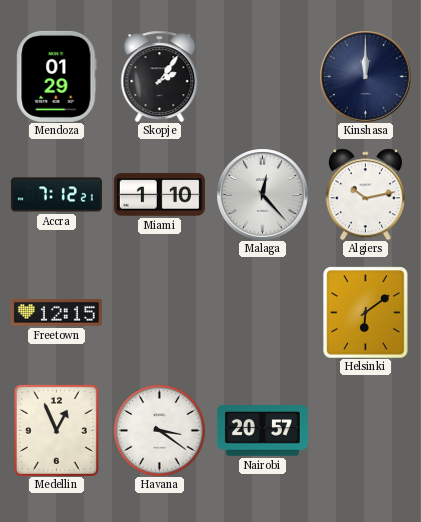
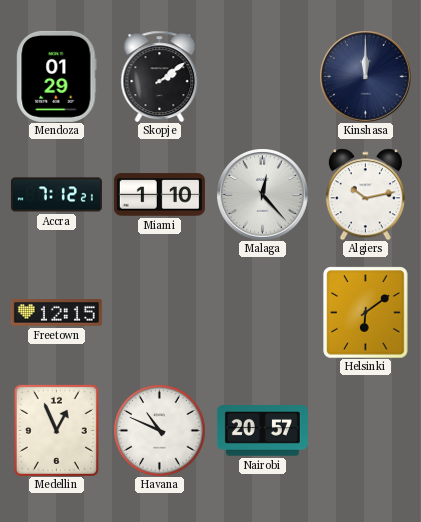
Skopje: 2:06 -> 2:09
Havana: 3:21 -> 10:49
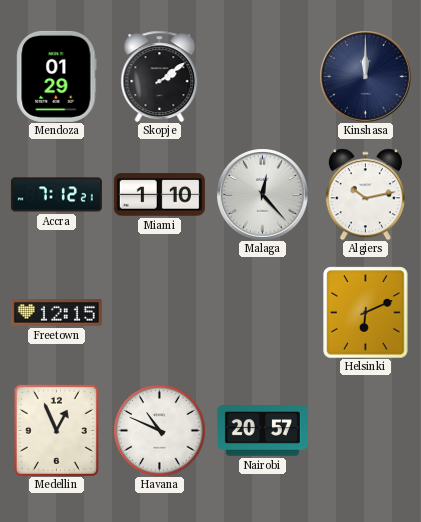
Helsinki: 6:09 -> 6:11
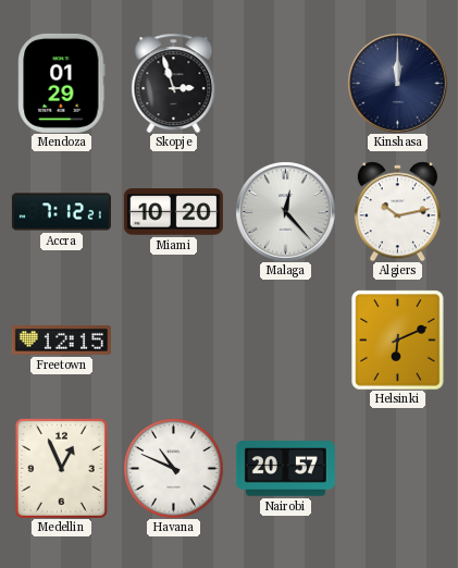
Skopje: 2:09 -> 2:57
Miami: 1:10 -> 10:20
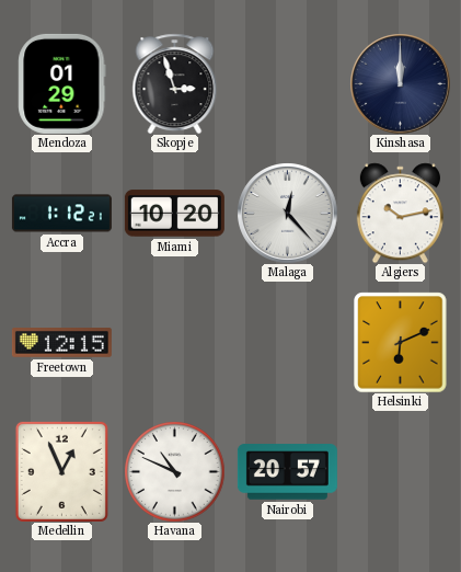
Accra: 7:12 -> 1:12
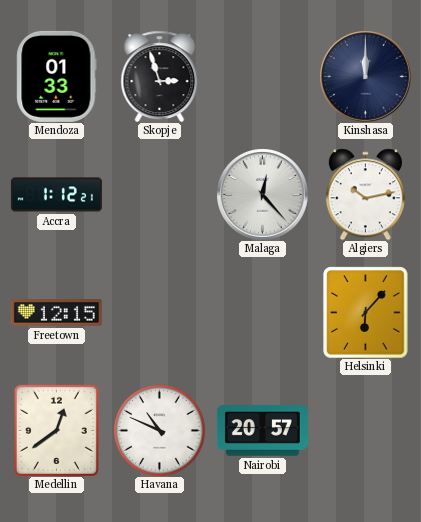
Mendoza: 01:29 -> 01:33
Miami: 10:20 -> none
Helsinki: 6:11 -> 6:07
Medellin: 12:56 -> 12:39
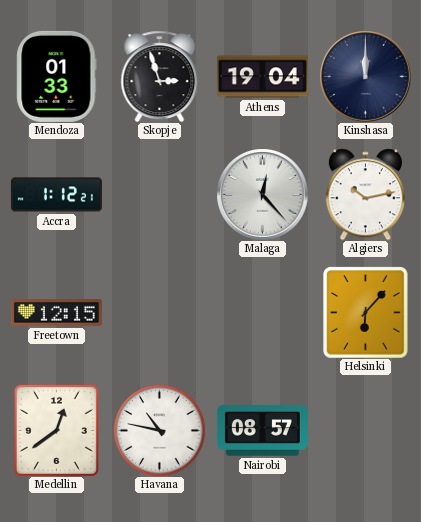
Athens: none -> 19:04
Havana: 10:49 -> 10:47
Nairobi: 20:57 -> 08:57
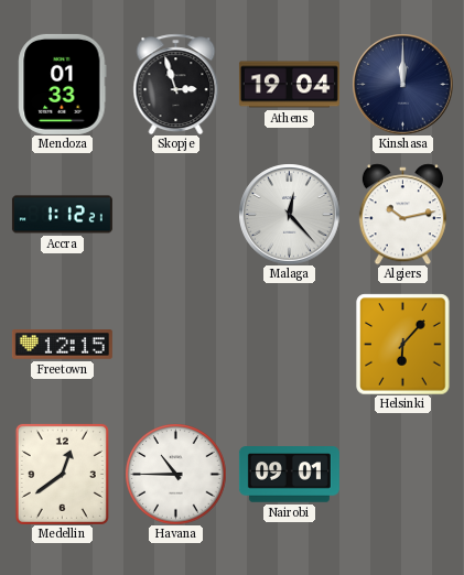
Havana: 10:47 -> 10:45
Nairobi: 08:57 -> 09:01
